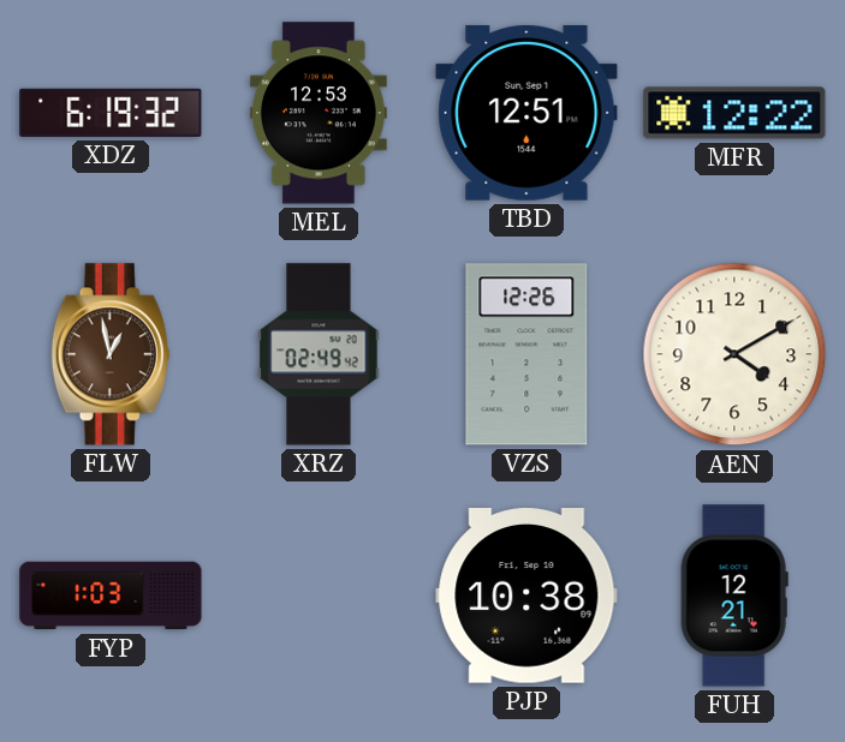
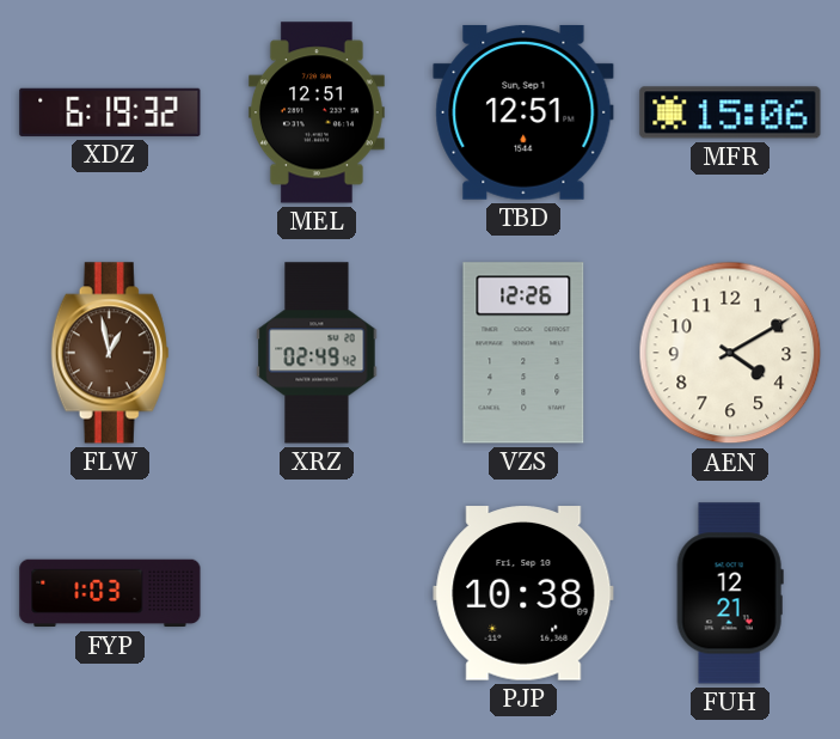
MEL: 12:53 -> 12:51
MFR: 12:22 -> 15:06
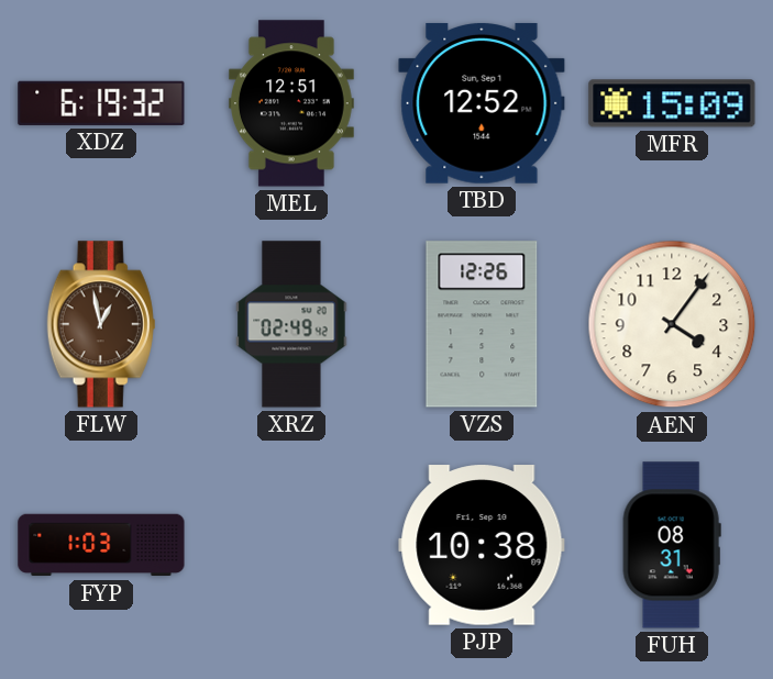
TBD: 12:51 -> 12:52
MFR: 15:06 -> 15:09
AEN: 4:10 -> 4:06
FUH: 12:21 -> 08:31
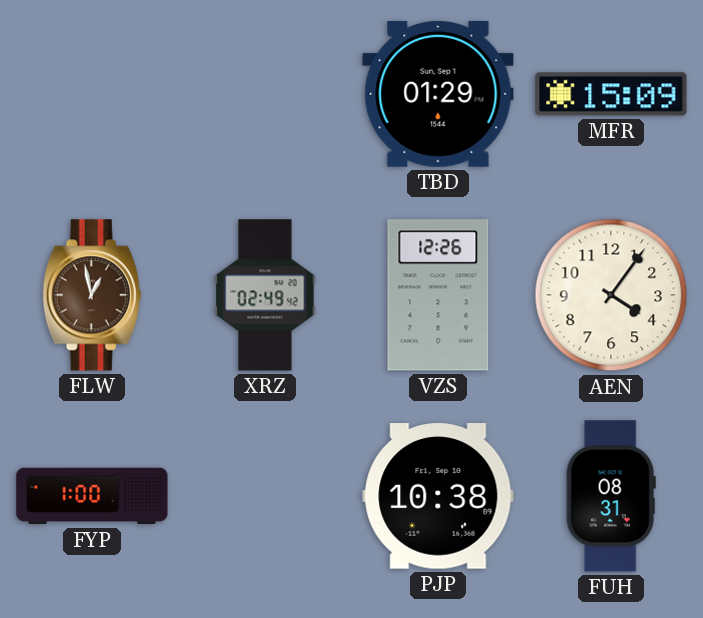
XDZ: 6:19 -> none
MEL: 12:51 -> none
TBD: 12:52 -> 01:29
FYP: 1:03 -> 1:00
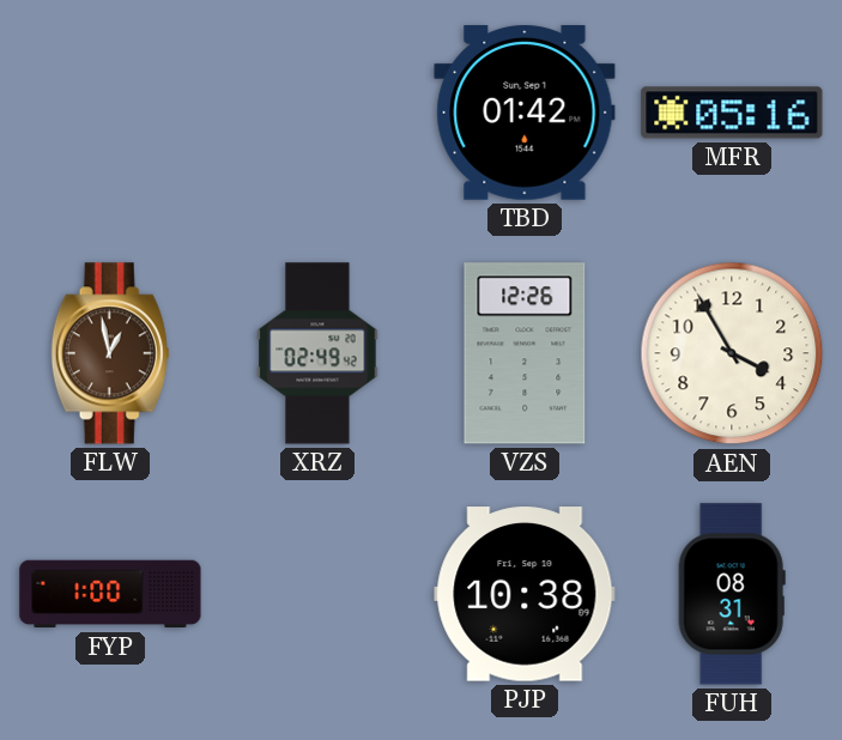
TBD: 01:29 -> 01:42
MFR: 15:09 -> 05:16
AEN: 4:06 -> 3:55
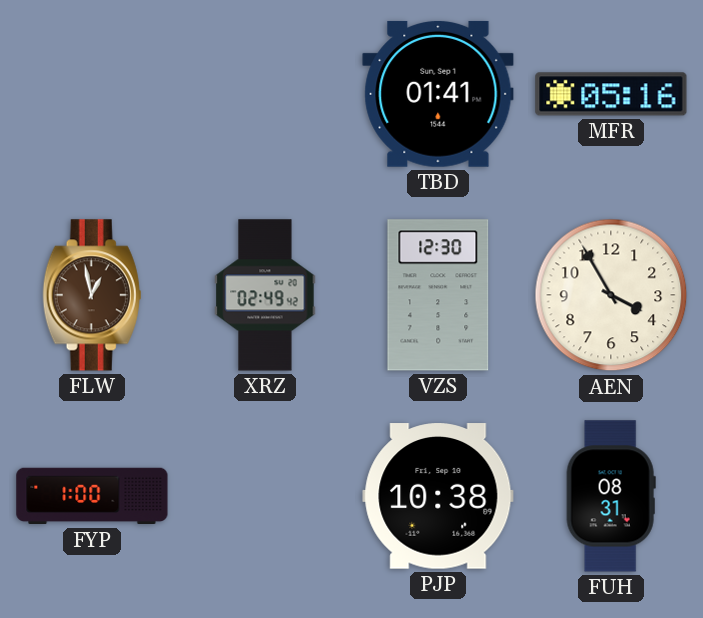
TBD: 01:42 -> 01:41
VZS: 12:26 -> 12:30
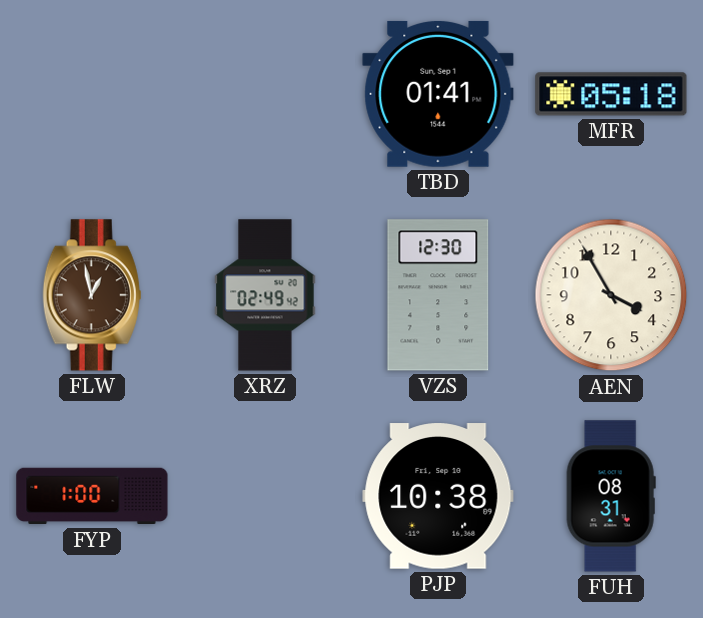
MFR: 05:16 -> 05:18
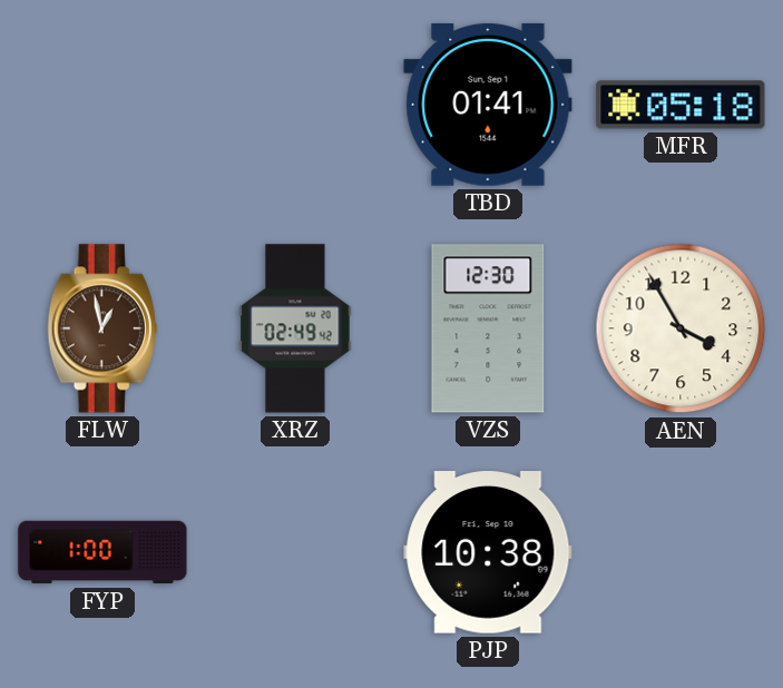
FUH: 08:31 -> none
